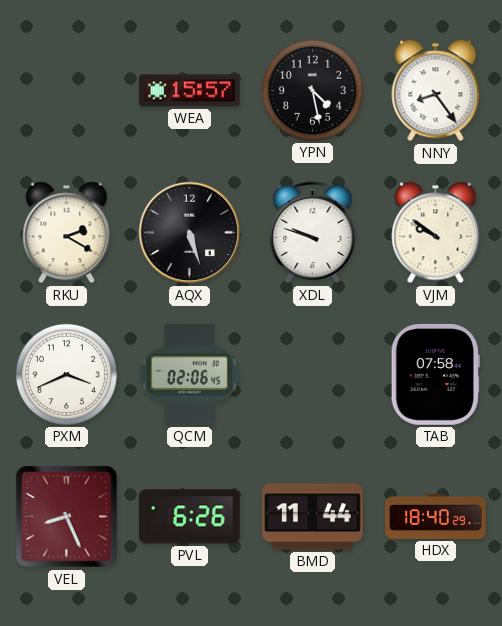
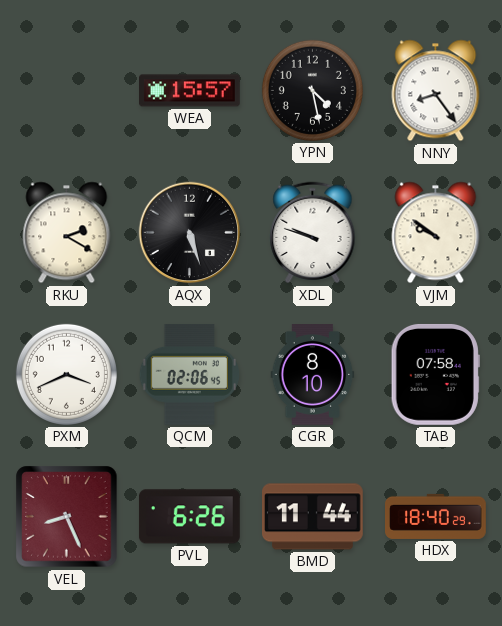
CGR: none -> 8:10
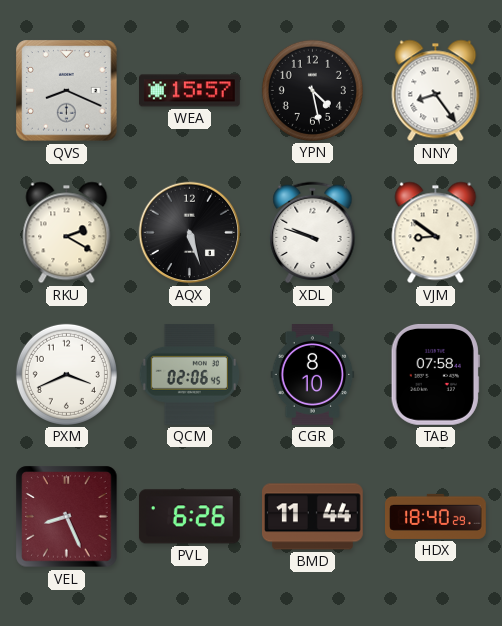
QVS: none -> 8:19
VJM: 9:51 -> 8:51
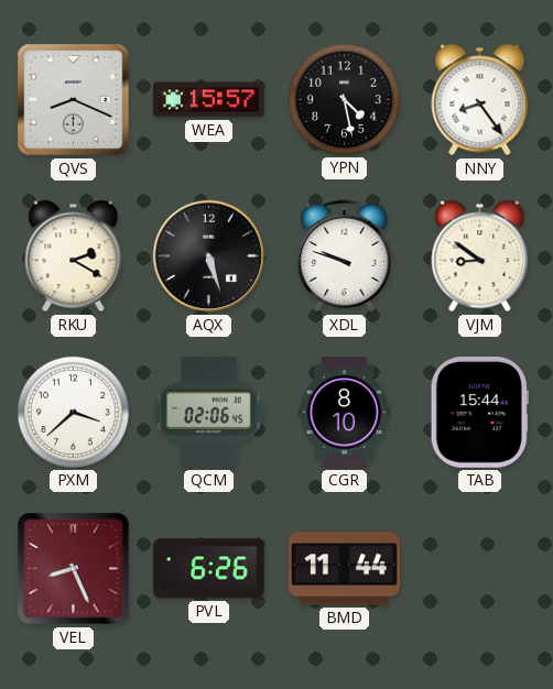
PXM: 3:41 -> 3:38
TAB: 07:58 -> 15:44
HDX: 18:40 -> none
